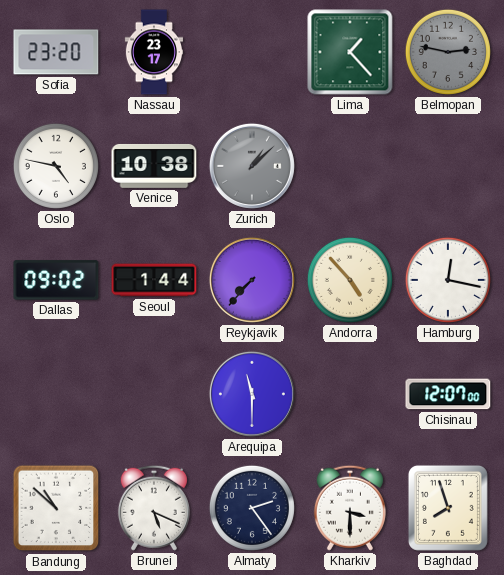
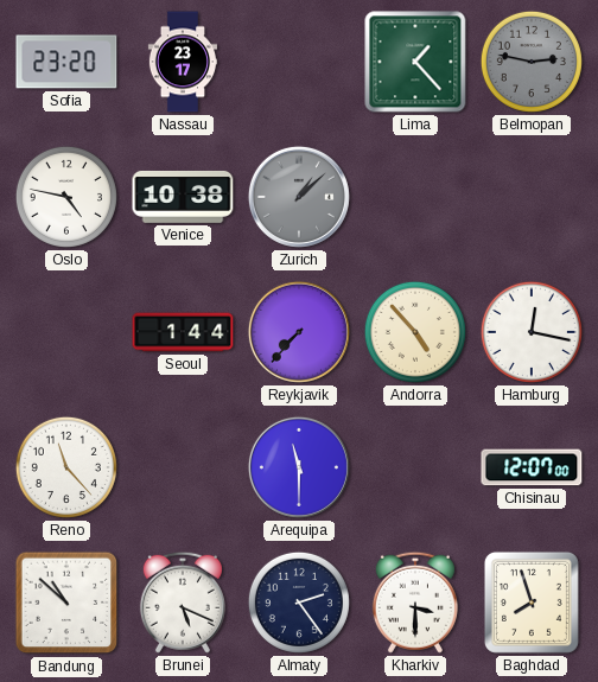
Dallas: 09:02 -> none
Reno: none -> 11:23
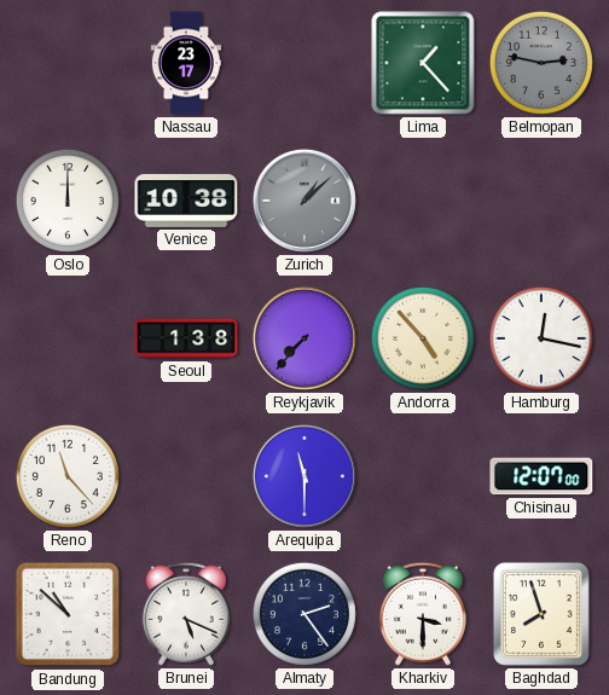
Sofia: 23:20 -> none
Oslo: 4:47 -> 12:00
Seoul: 1:44 -> 1:38
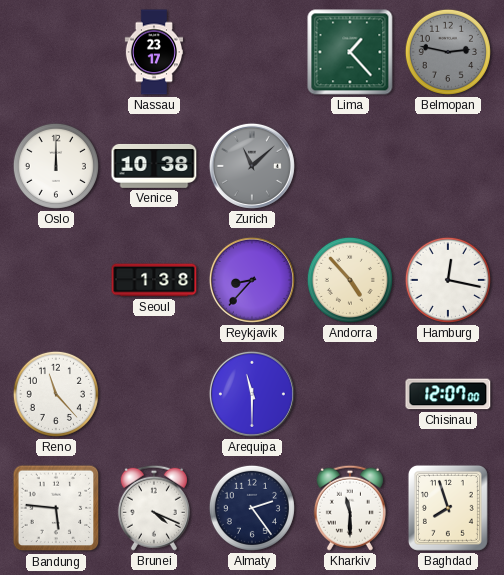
Zurich: 1:08 -> 11:08
Reykjavik: 7:37 -> 8:37
Bandung: 10:52 -> 5:46
Brunei: 5:19 -> 4:19
Kharkiv: 3:30 -> 11:30
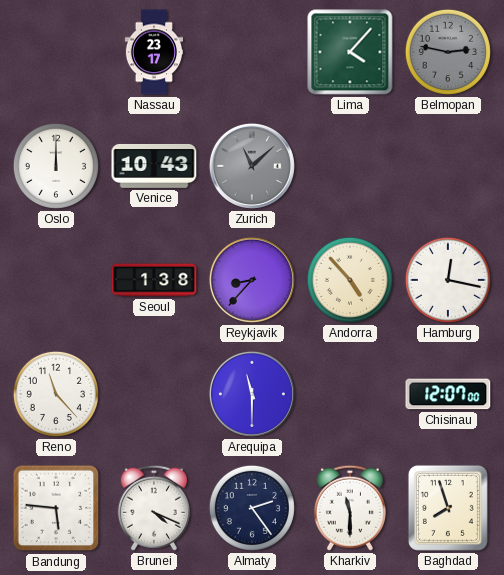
Lima: 1:23 -> 4:07
Venice: 10:38 -> 10:43
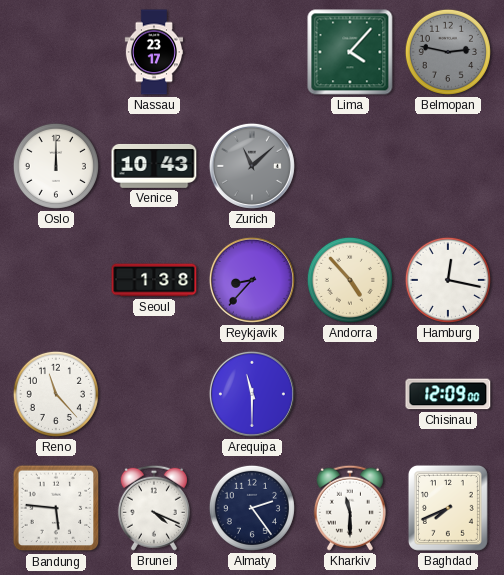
Chisinau: 12:07 -> 12:09
Baghdad: 7:57 -> 7:41
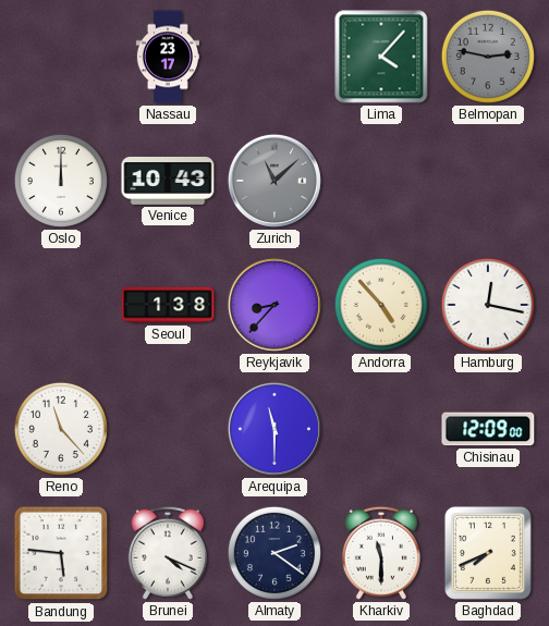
Almaty: 2:24 -> 2:21
